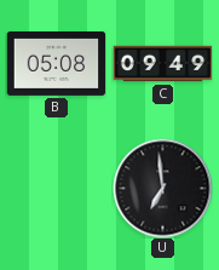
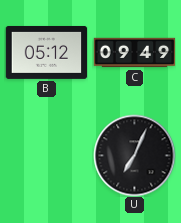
B: 05:08 -> 05:12
U: 6:59 -> 7:04
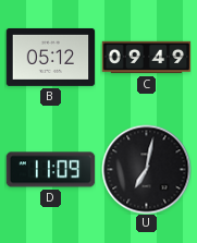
D: none -> 11:09
U: 7:04 -> 7:02
